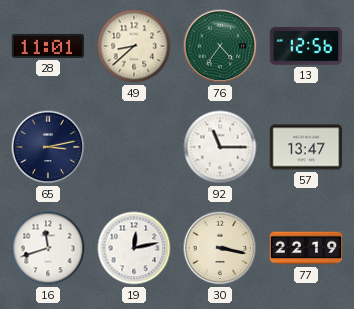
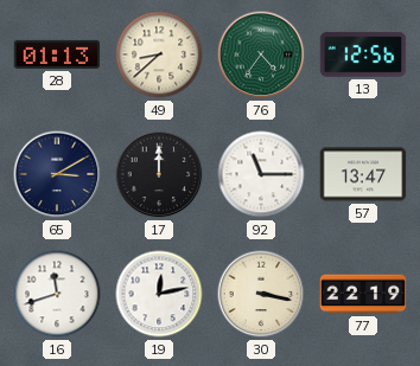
28: 11:01 -> 01:13
65: 3:13 -> 3:10
17: none -> 12:00
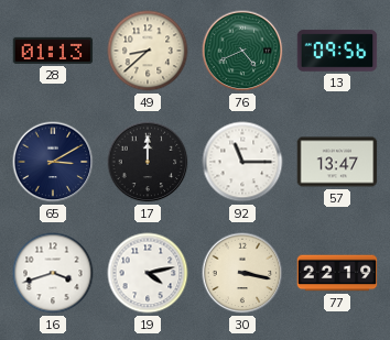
76: 4:36 -> 4:41
13: 12:56 -> 09:56
16: 11:42 -> 3:42
19: 12:13 -> 4:13
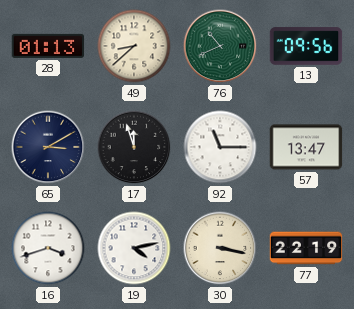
76: 4:41 -> 10:41
17: 12:00 -> 11:57
